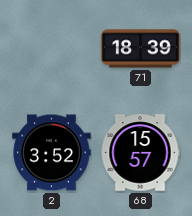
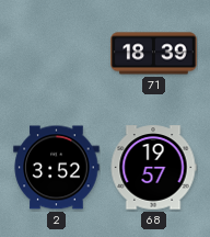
68: 15:57 -> 19:57
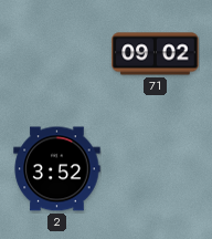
71: 18:39 -> 09:02
68: 19:57 -> none
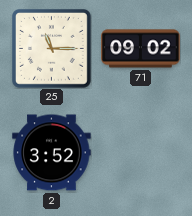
25: none -> 11:15
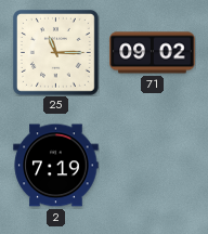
2: 3:52 -> 7:19
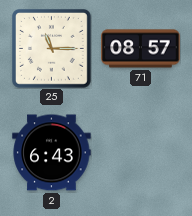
71: 09:02 -> 08:57
2: 7:19 -> 6:43
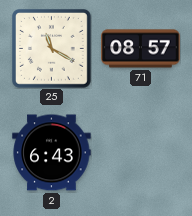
25: 11:15 -> 11:20
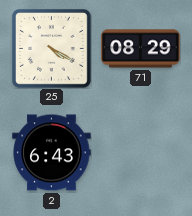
25: 11:20 -> 4:20
71: 08:57 -> 08:29
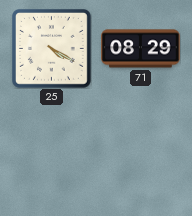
2: 6:43 -> none
